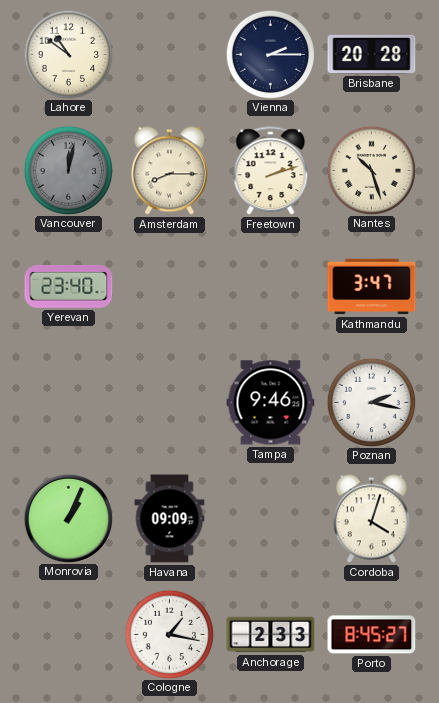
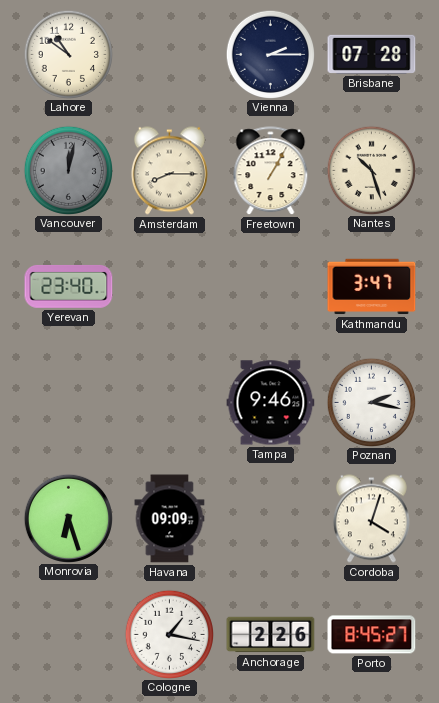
Brisbane: 20:28 -> 07:28
Freetown: 2:12 -> 1:05
Monrovia: 1:04 -> 6:27
Anchorage: 2:33 -> 2:26
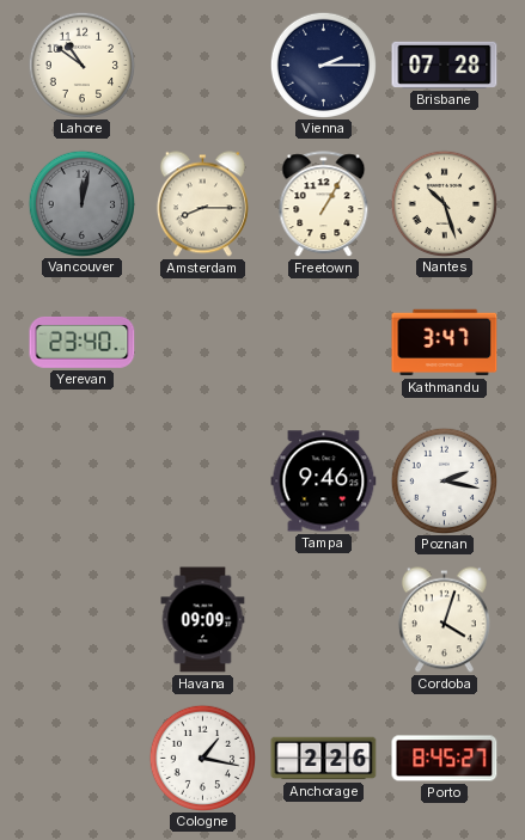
Monrovia: 6:27 -> none
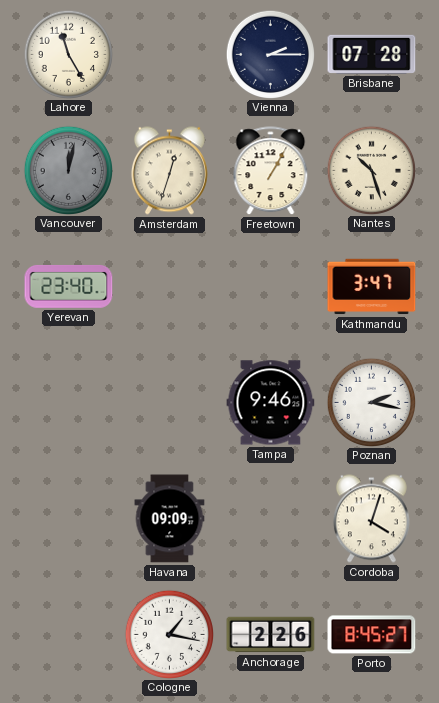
Lahore: 10:51 -> 11:25
Amsterdam: 8:15 -> 12:33
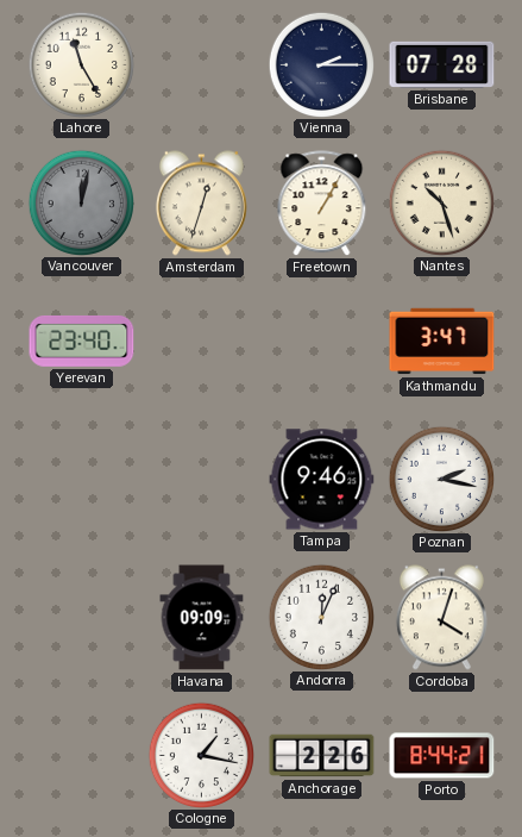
Andorra: none -> 12:04
Porto: 8:45 -> 8:44
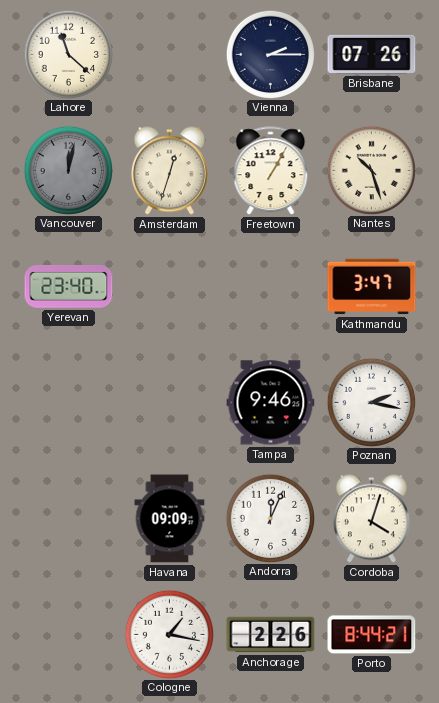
Lahore: 11:25 -> 11:22
Brisbane: 07:28 -> 07:26
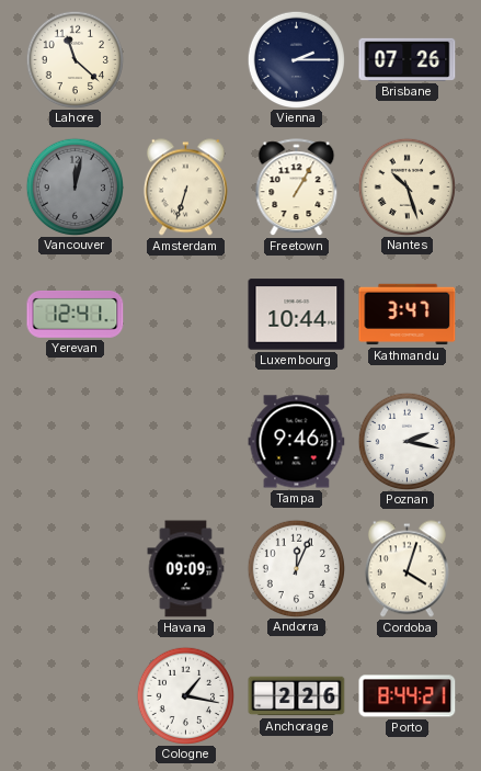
Amsterdam: 12:33 -> 6:33
Yerevan: 23:40 -> 12:41
Luxembourg: none -> 10:44
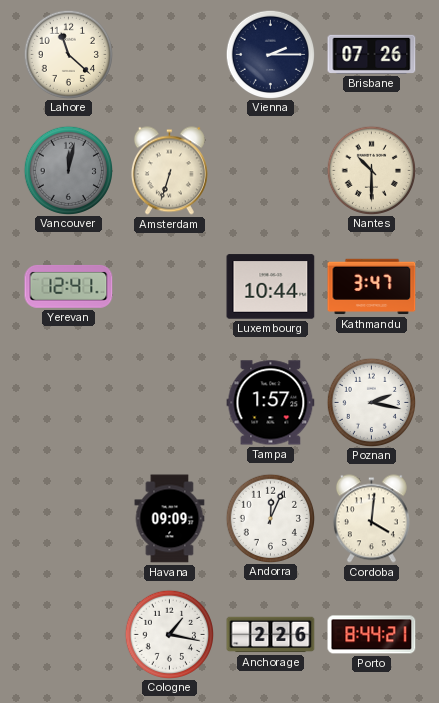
Freetown: 1:05 -> none
Nantes: 10:27 -> 10:30
Tampa: 9:46 -> 1:57
Cordoba: 4:03 -> 4:01
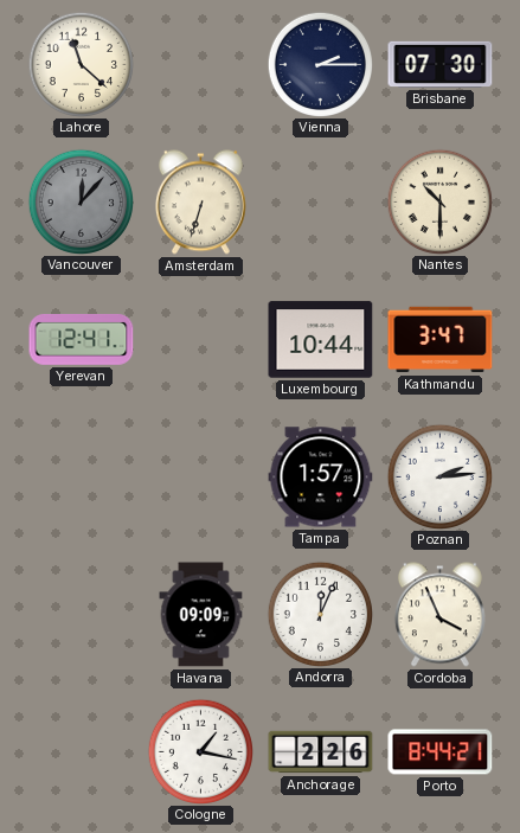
Brisbane: 07:26 -> 07:30
Vancouver: 12:02 -> 12:07
Poznan: 2:17 -> 2:14
Cordoba: 4:01 -> 3:56
